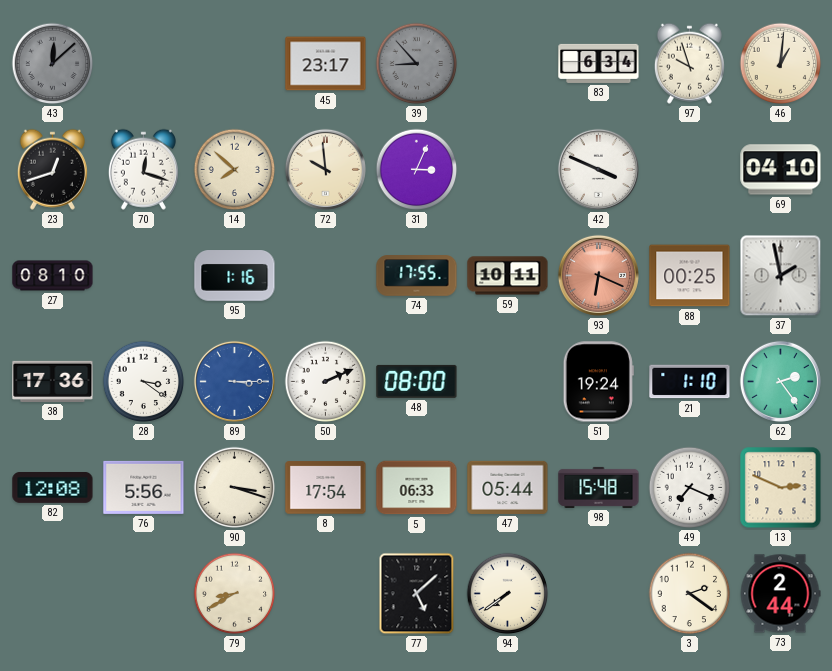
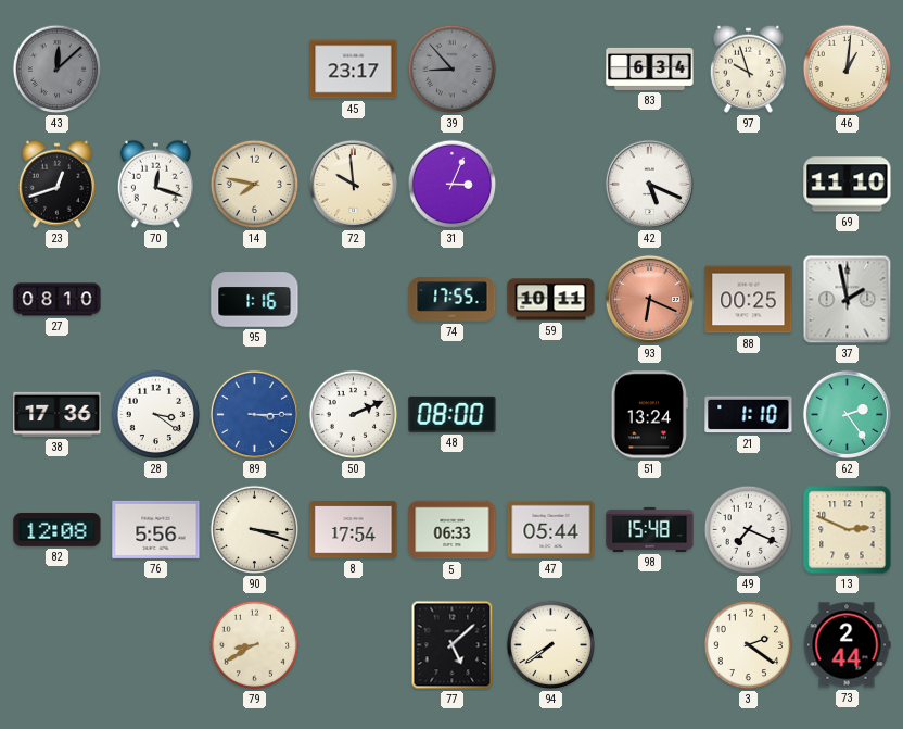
14: 7:52 -> 7:47
42: 3:49 -> 5:19
69: 04:10 -> 11:10
51: 19:24 -> 13:24
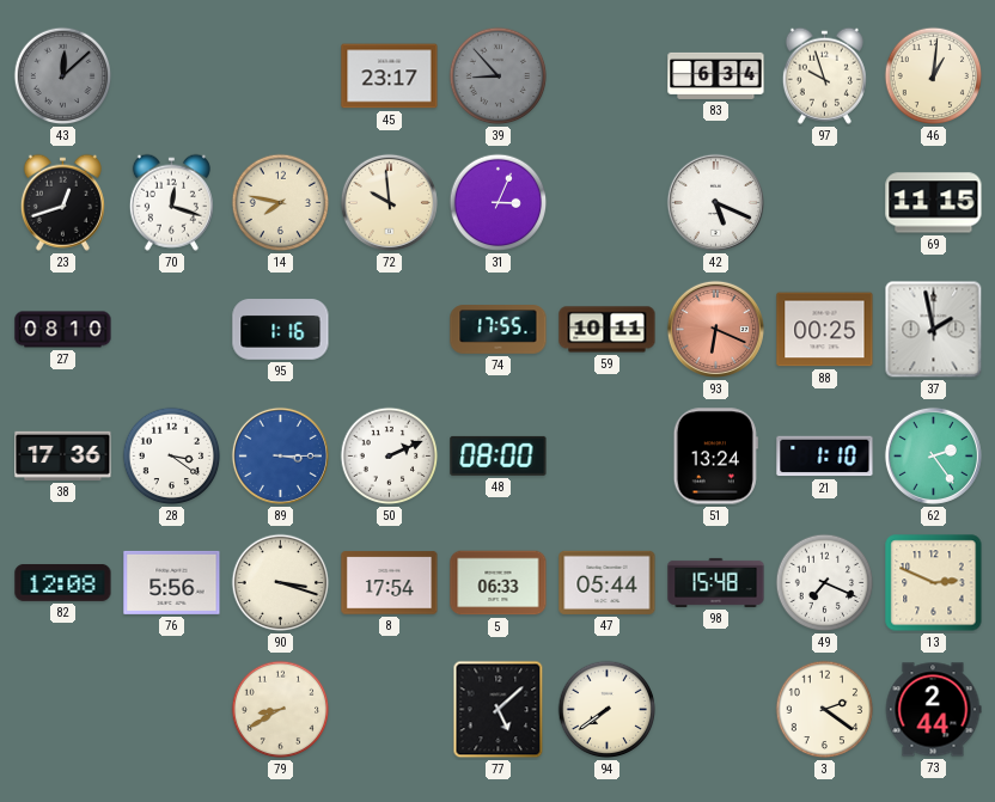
69: 11:10 -> 11:15
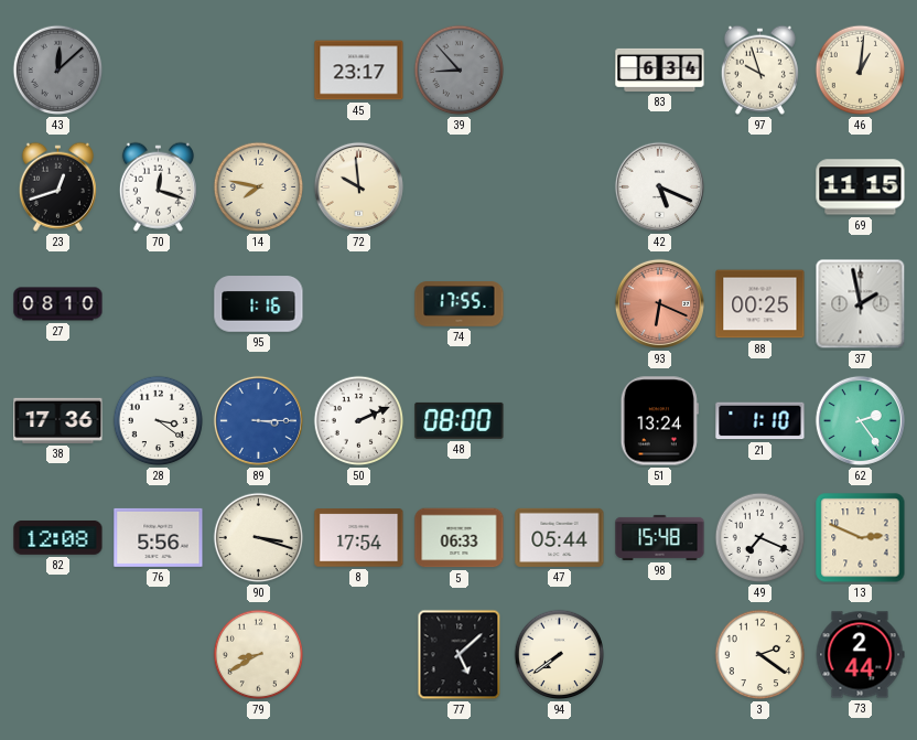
31: 3:04 -> none
59: 10:11 -> none
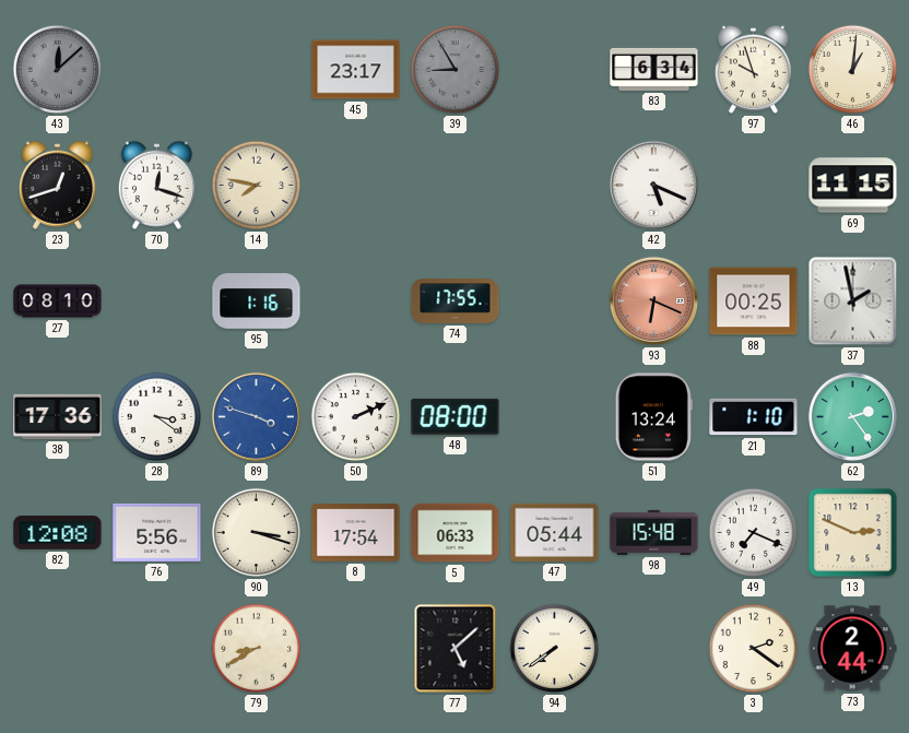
39: 8:53 -> 8:55
72: 9:59 -> none
89: 3:15 -> 3:48
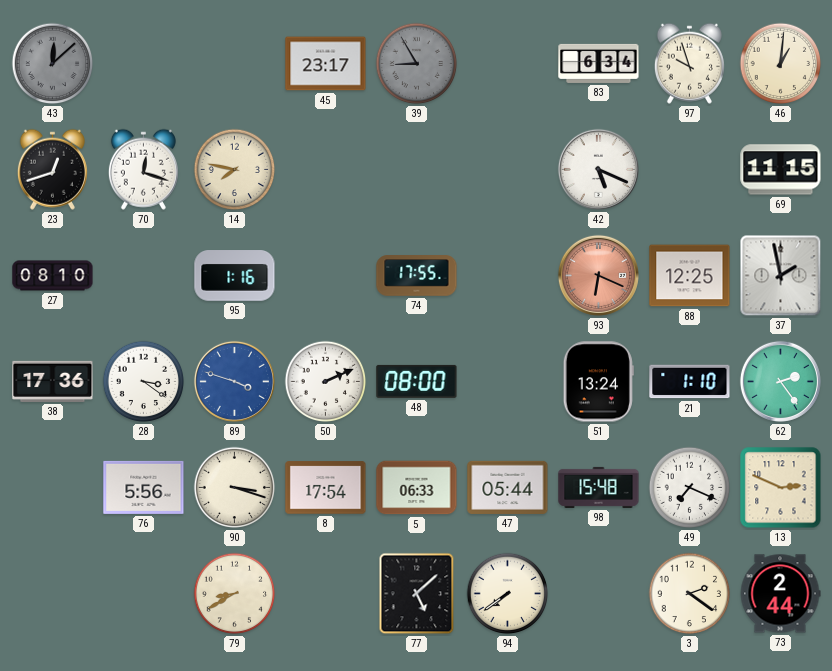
88: 00:25 -> 12:25
82: 12:08 -> none
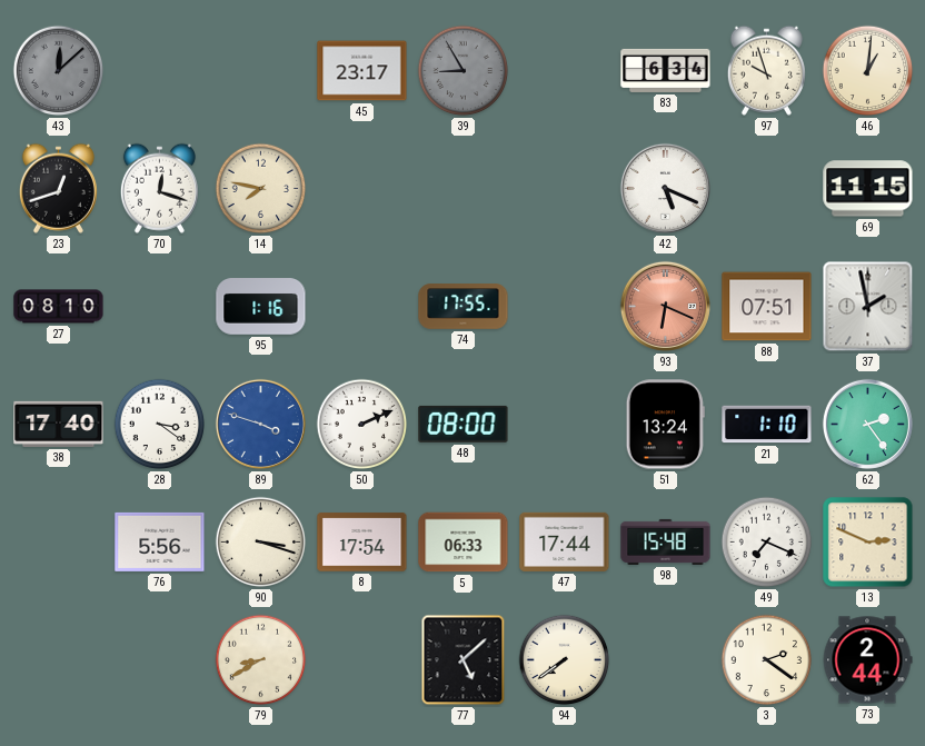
88: 12:25 -> 07:51
38: 17:36 -> 17:40
47: 05:44 -> 17:44
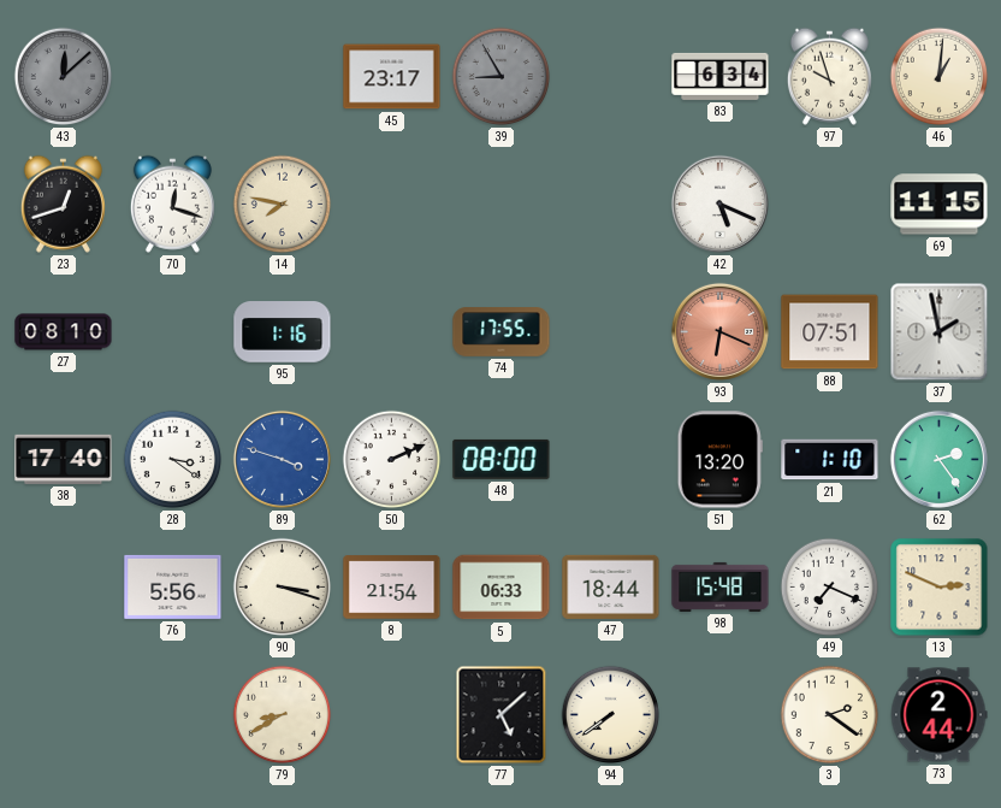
51: 13:24 -> 13:20
8: 17:54 -> 21:54
47: 17:44 -> 18:44
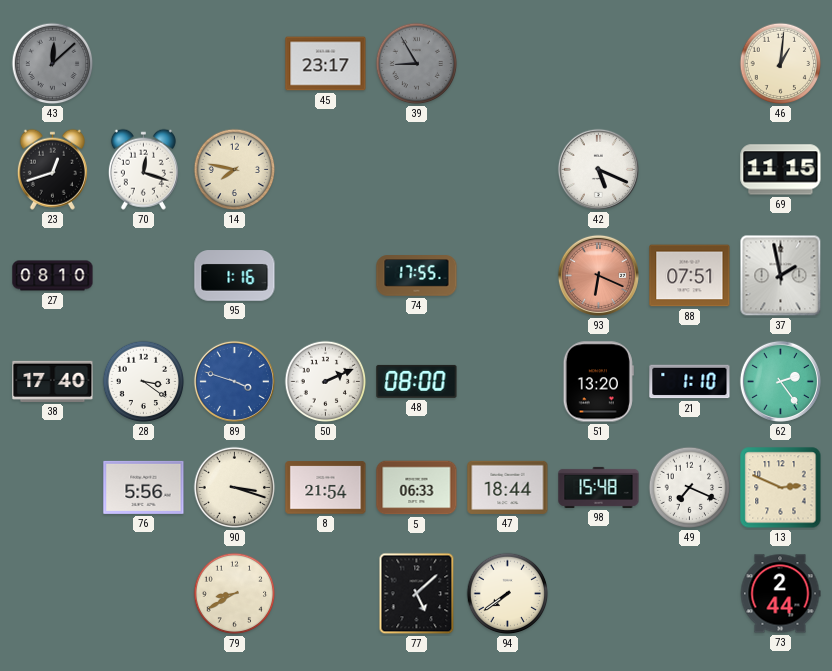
83: 6:34 -> none
97: 9:57 -> none
3: 2:21 -> none
